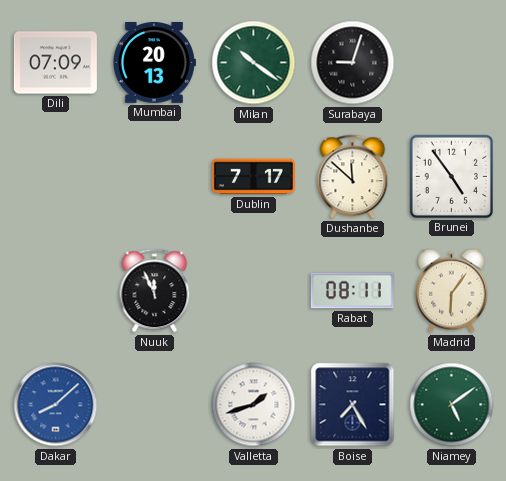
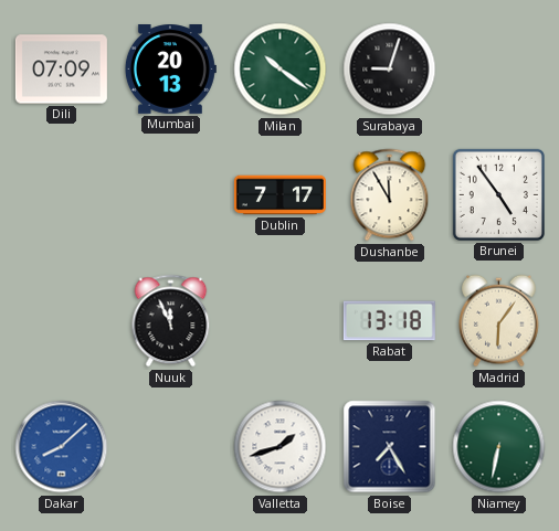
Dushanbe: 11:52 -> 11:55
Rabat: 08:11 -> 13:18
Niamey: 5:09 -> 6:32
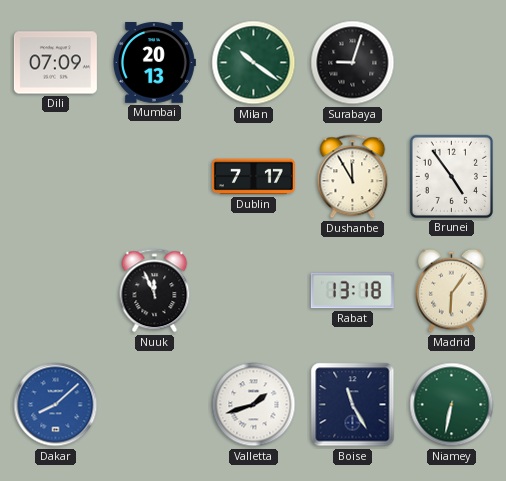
Boise: 7:25 -> 11:25
